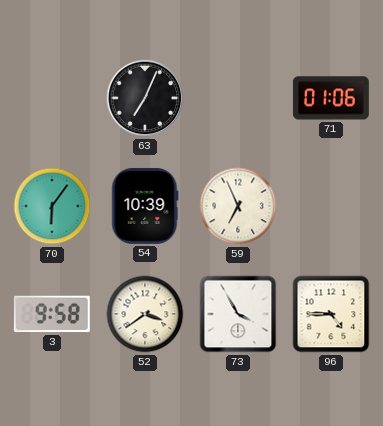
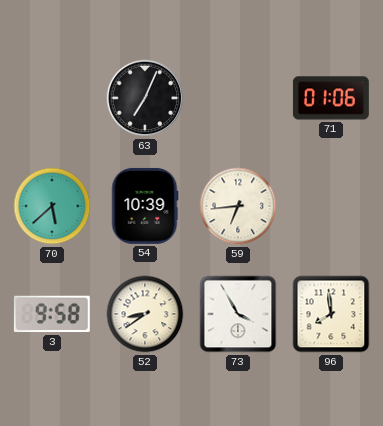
70: 6:06 -> 5:38
59: 6:56 -> 6:44
52: 3:39 -> 8:39
96: 4:45 -> 7:59
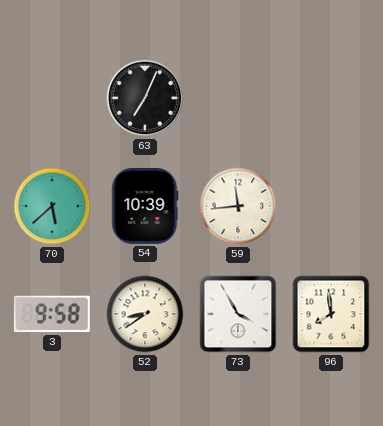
71: 01:06 -> none
59: 6:44 -> 11:44
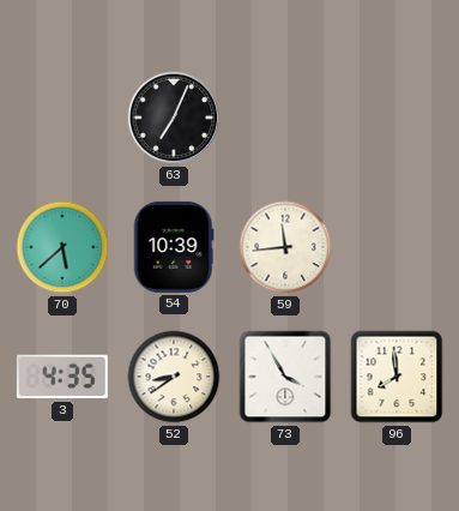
3: 9:58 -> 4:35
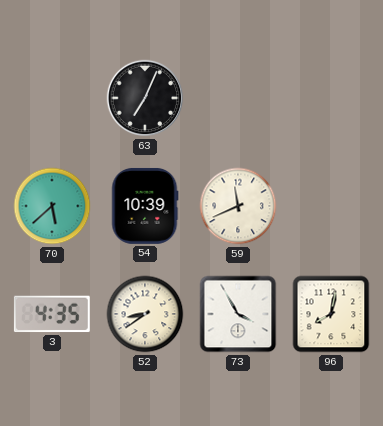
59: 11:44 -> 11:41
96: 7:59 -> 8:02
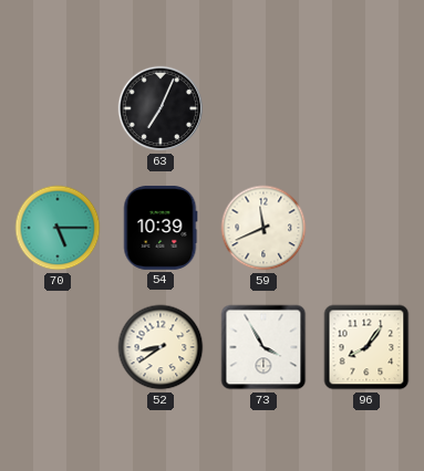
70: 5:38 -> 5:15
3: 4:35 -> none
96: 8:02 -> 8:06
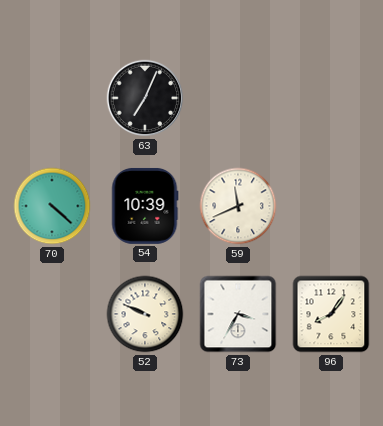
70: 5:15 -> 4:22
52: 8:39 -> 9:49
73: 3:55 -> 3:35
